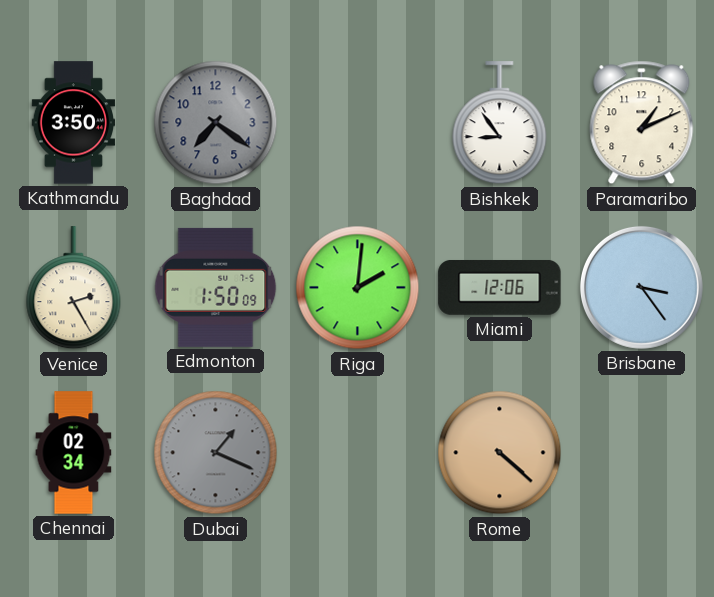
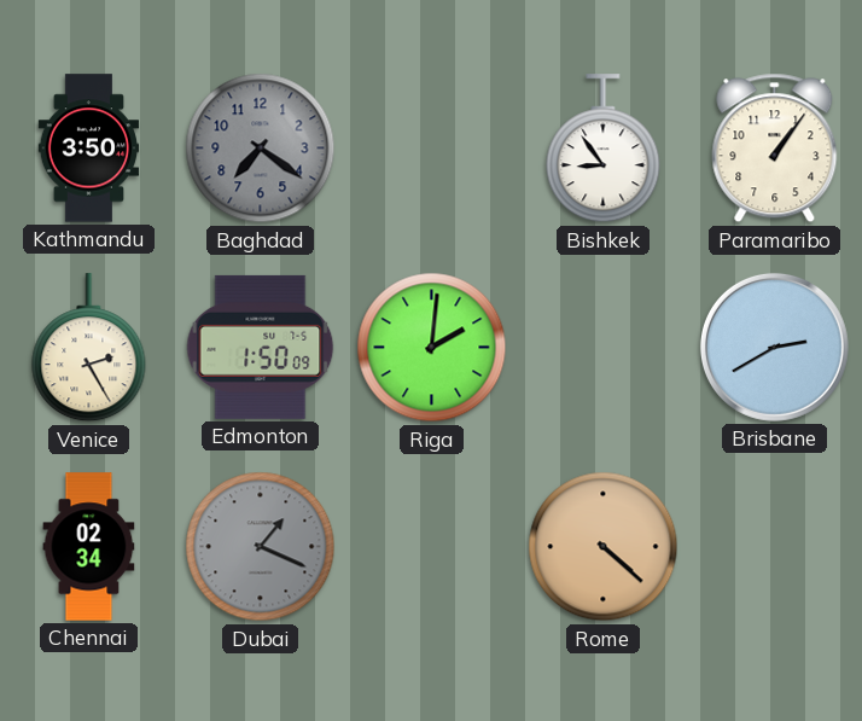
Paramaribo: 1:11 -> 1:06
Miami: 12:06 -> none
Brisbane: 3:24 -> 2:40
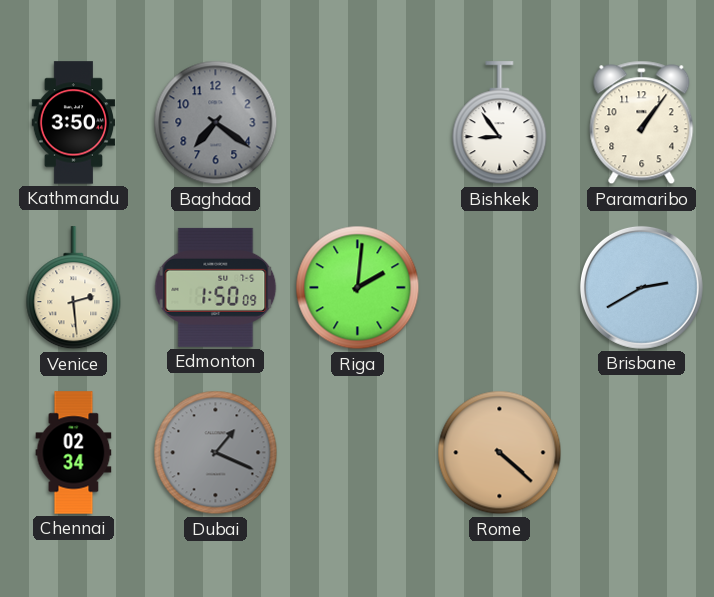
Venice: 2:25 -> 2:29
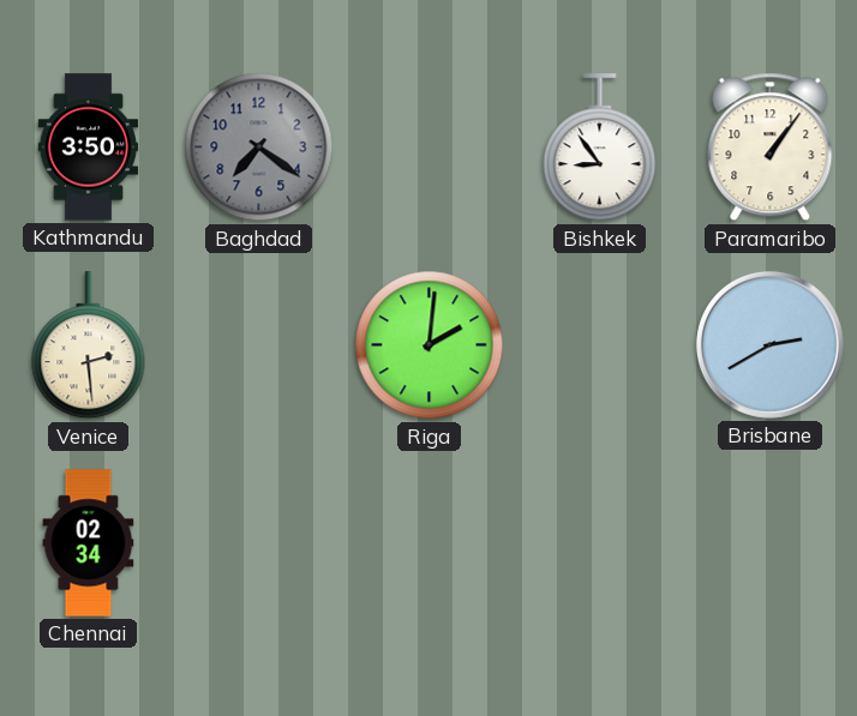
Edmonton: 1:50 -> none
Dubai: 1:19 -> none
Rome: 4:22 -> none
